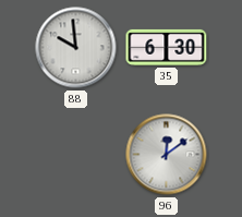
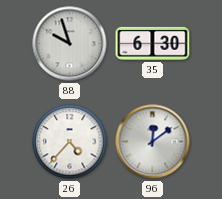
88: 9:59 -> 9:57
26: none -> 4:37
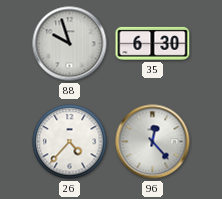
96: 12:09 -> 12:23
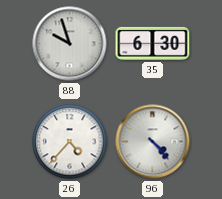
96: 12:23 -> 4:23
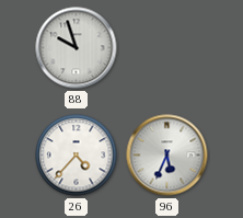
35: 6:30 -> none
96: 4:23 -> 5:34
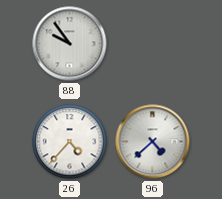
88: 9:57 -> 9:54
96: 5:34 -> 4:38
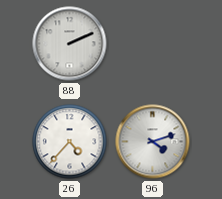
88: 9:54 -> 2:11
96: 4:38 -> 4:12
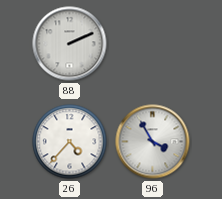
96: 4:12 -> 3:55
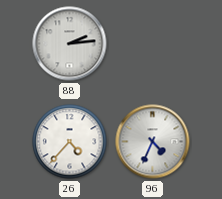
88: 2:11 -> 2:14
96: 3:55 -> 4:34
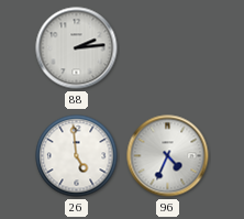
26: 4:37 -> 4:59
